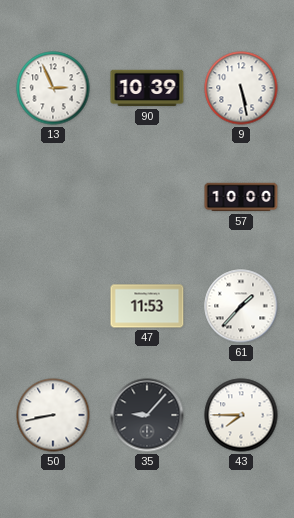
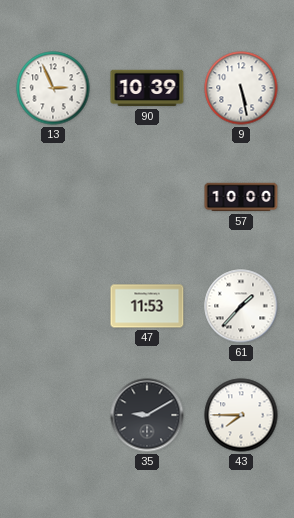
50: 8:43 -> none
35: 9:07 -> 9:10
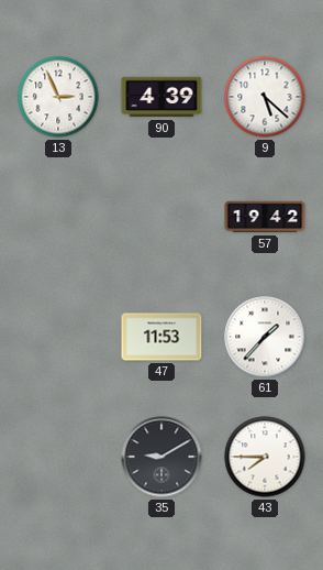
90: 10:39 -> 4:39
9: 5:28 -> 5:22
57: 10:00 -> 19:42
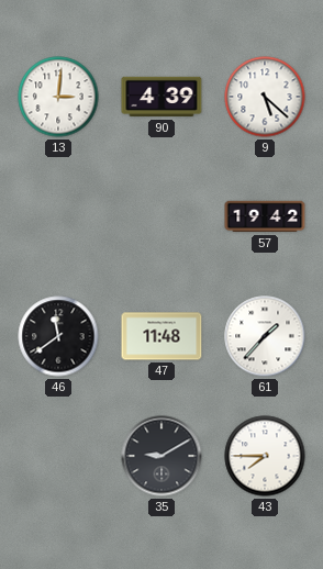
13: 2:56 -> 3:01
46: none -> 11:39
47: 11:53 -> 11:48
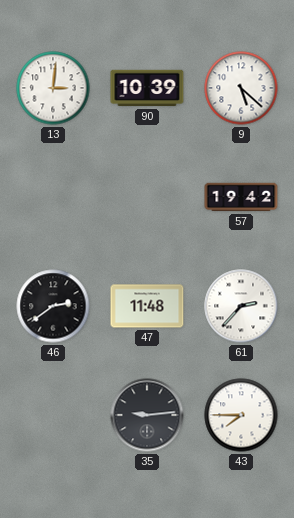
90: 4:39 -> 10:39
46: 11:39 -> 2:39
61: 1:37 -> 2:37
35: 9:10 -> 9:14
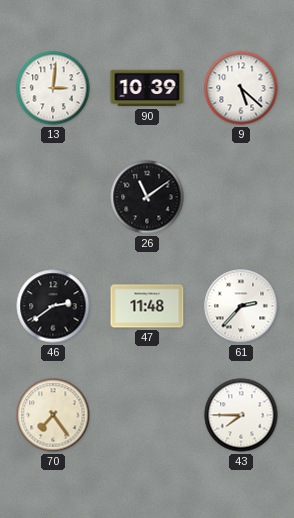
26: none -> 11:09
57: 19:42 -> none
70: none -> 7:24
35: 9:14 -> none
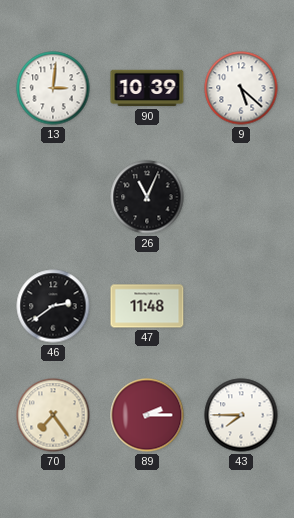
26: 11:09 -> 11:04
61: 2:37 -> none
89: none -> 2:15
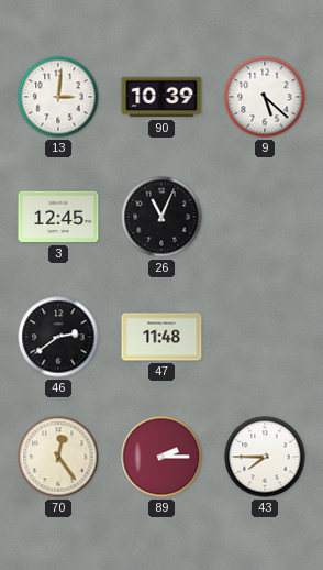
3: none -> 12:45
70: 7:24 -> 12:24
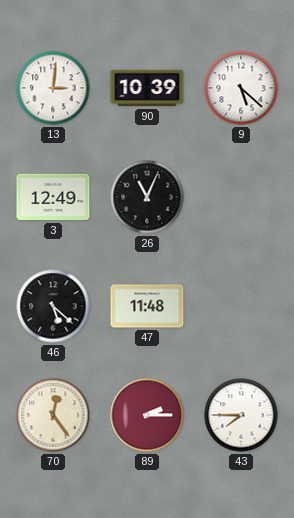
3: 12:45 -> 12:49
46: 2:39 -> 5:22
